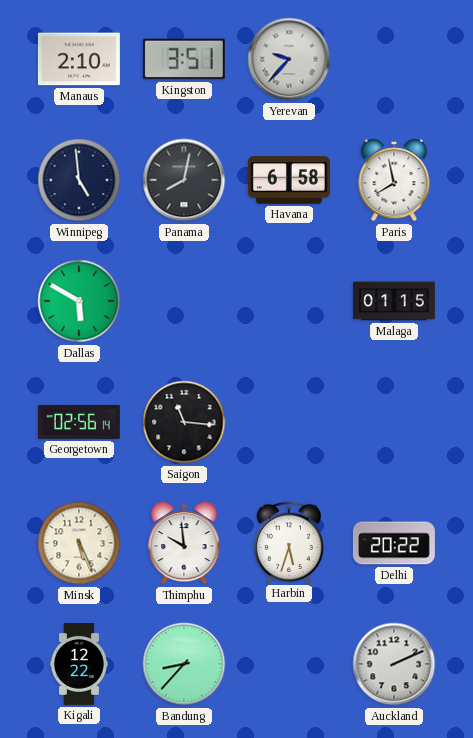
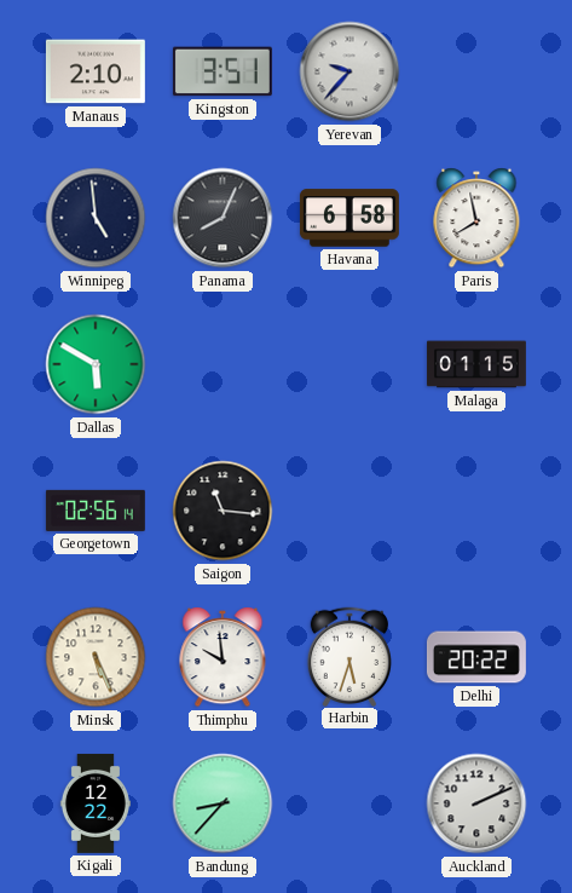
Panama: 8:02 -> 8:04
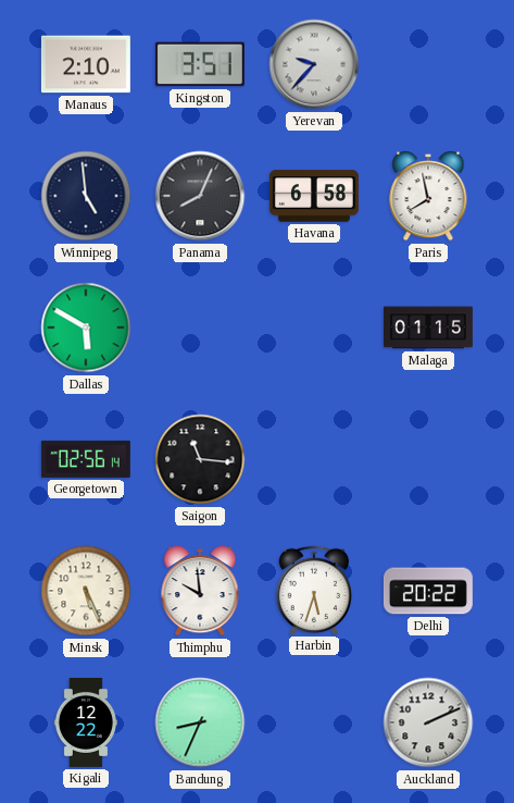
Bandung: 8:37 -> 8:34
